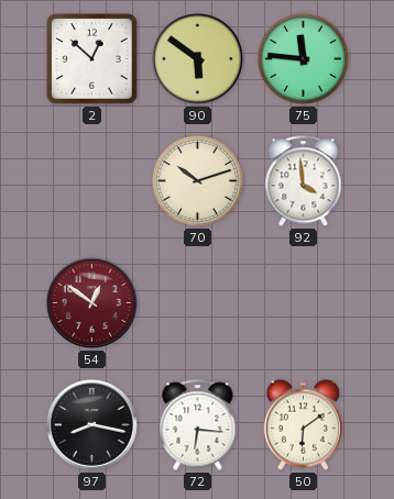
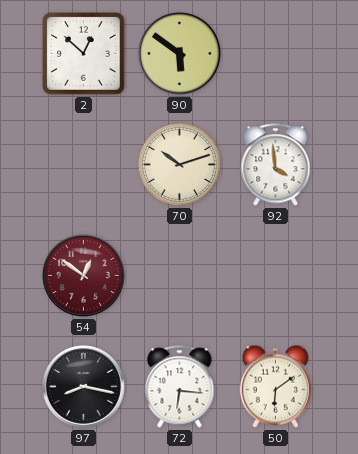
75: 11:46 -> none
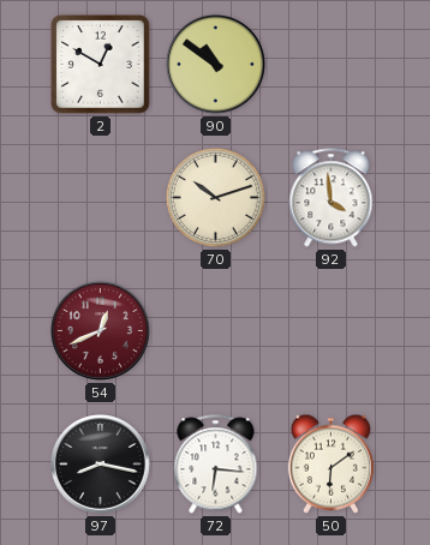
2: 12:52 -> 12:50
90: 5:51 -> 10:51
54: 12:51 -> 12:41
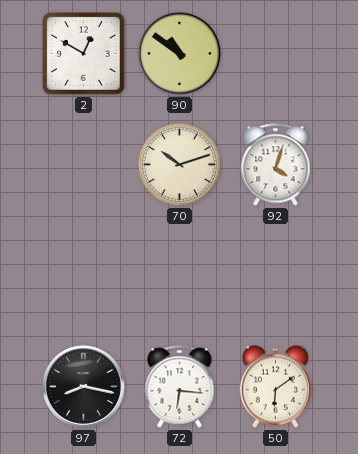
92: 3:59 -> 4:03
54: 12:41 -> none
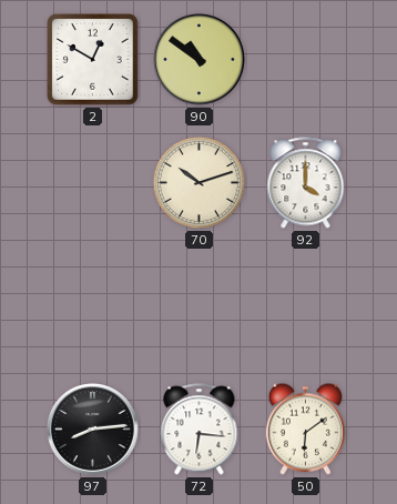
92: 4:03 -> 4:00
97: 8:17 -> 8:14
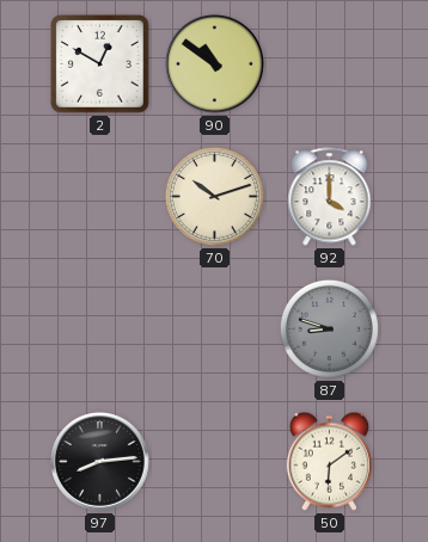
87: none -> 8:48
72: 6:16 -> none
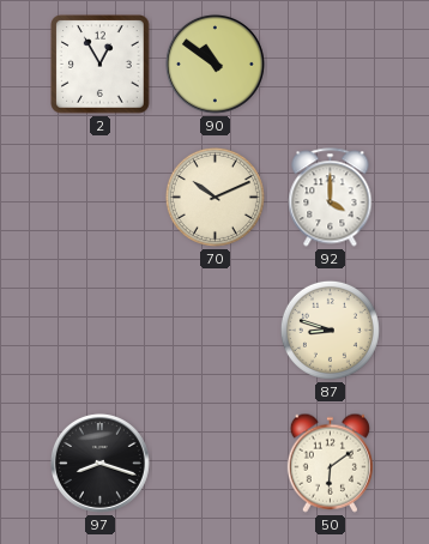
2: 12:50 -> 12:55
70: 10:12 -> 10:11
87 dial: grey -> cream
97: 8:14 -> 8:18
